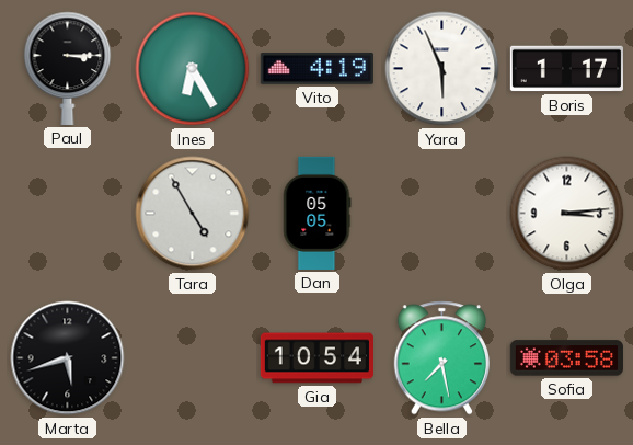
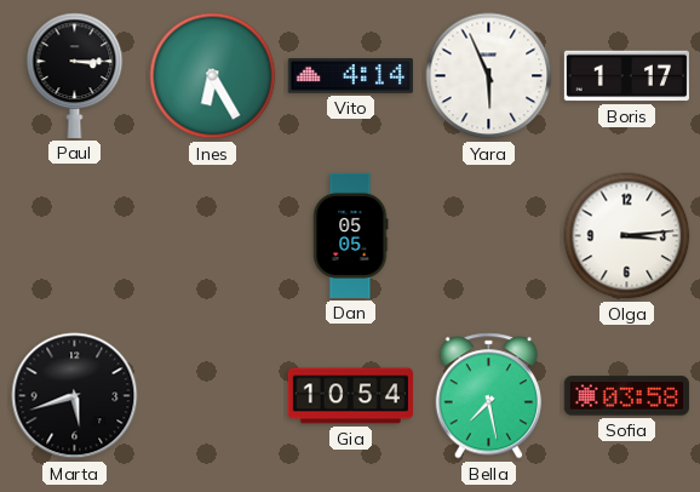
Vito: 4:19 -> 4:14
Tara: 4:55 -> none
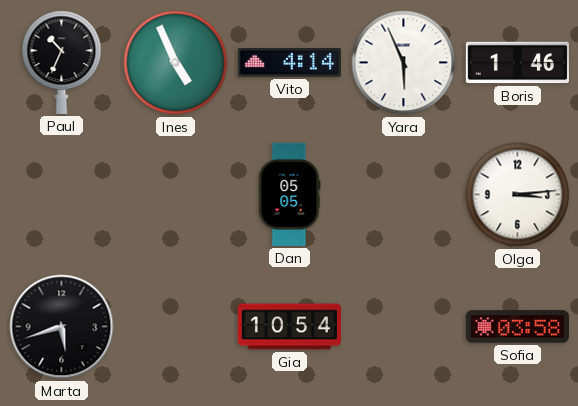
Paul: 3:15 -> 10:34
Ines: 6:25 -> 4:56
Boris: 1:17 -> 1:46
Bella: 7:28 -> none
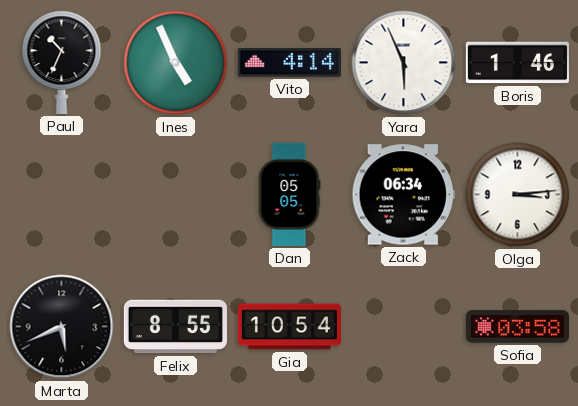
Zack: none -> 06:34
Marta: 5:42 -> 5:41
Felix: none -> 8:55
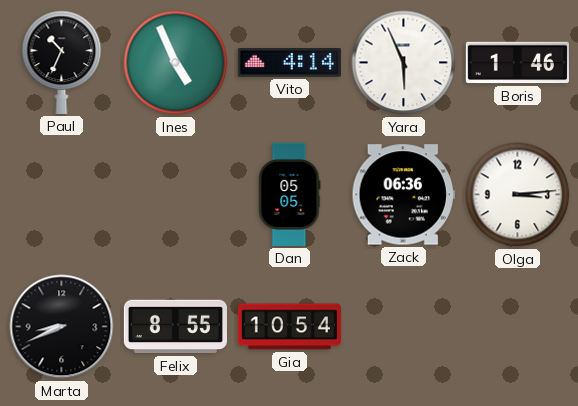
Zack: 06:34 -> 06:36
Marta: 5:41 -> 8:41
Sofia: 03:58 -> none
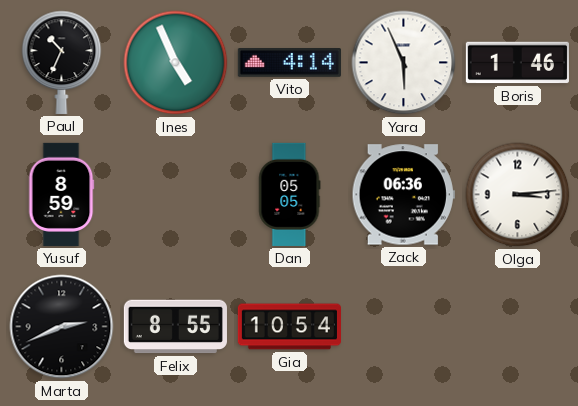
Yusuf: none -> 8:59
Marta: 8:41 -> 2:41
